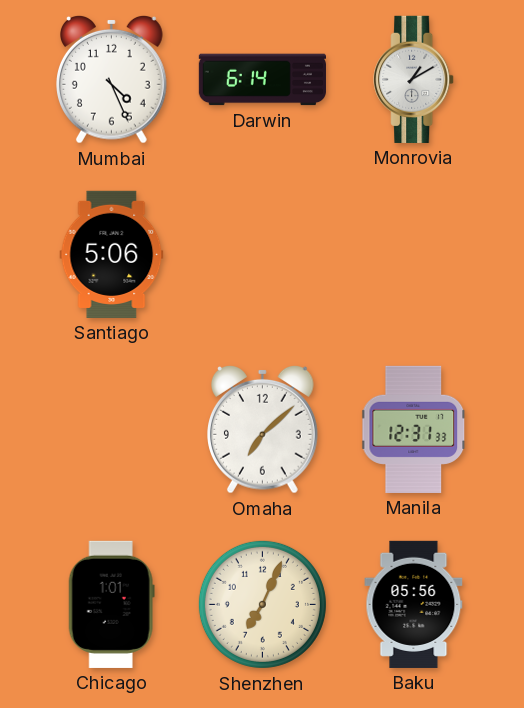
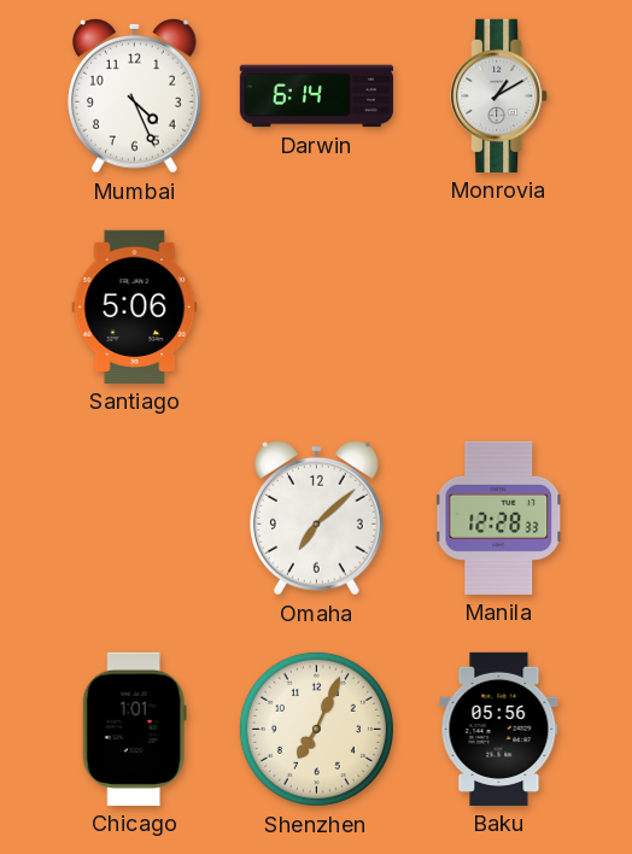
Manila: 12:31 -> 12:28
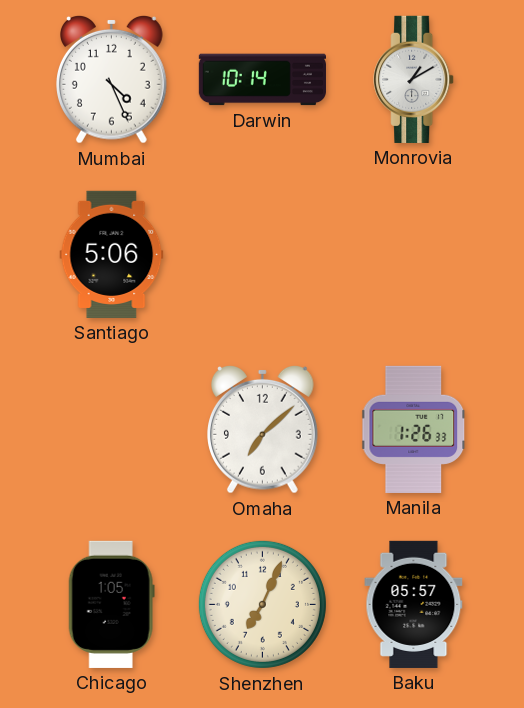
Darwin: 6:14 -> 10:14
Manila: 12:28 -> 1:26
Chicago: 1:01 -> 1:05
Baku: 05:56 -> 05:57
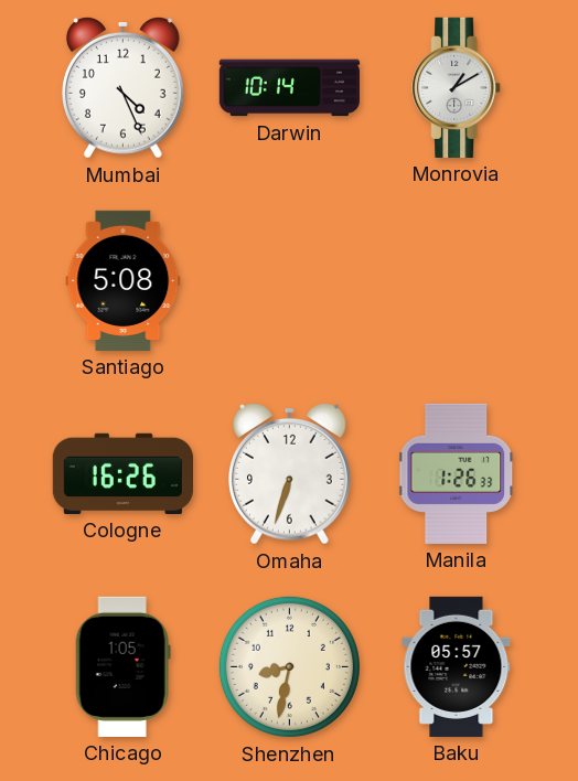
Santiago: 5:06 -> 5:08
Cologne: none -> 16:26
Omaha: 7:08 -> 6:33
Shenzhen: 7:04 -> 8:32
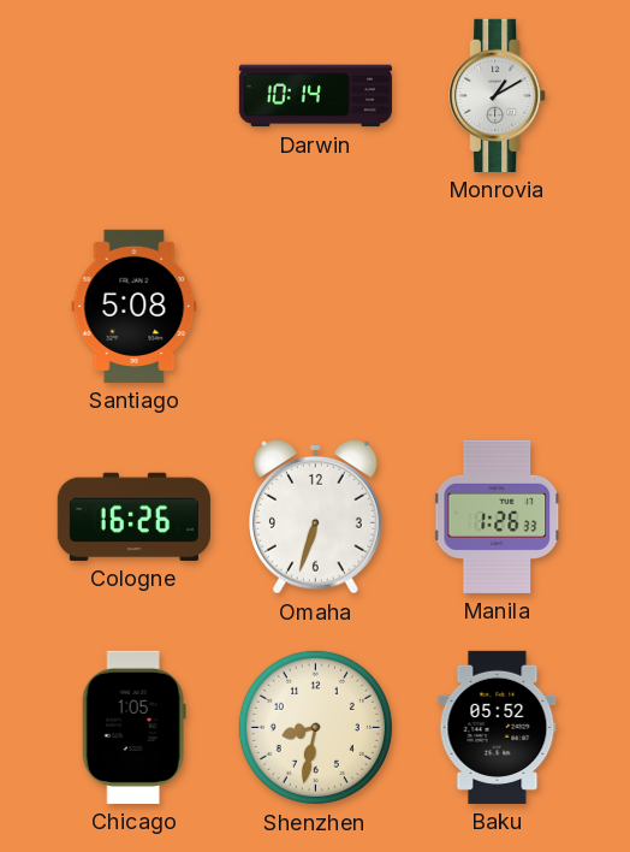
Mumbai: 4:26 -> none
Baku: 05:57 -> 05:52
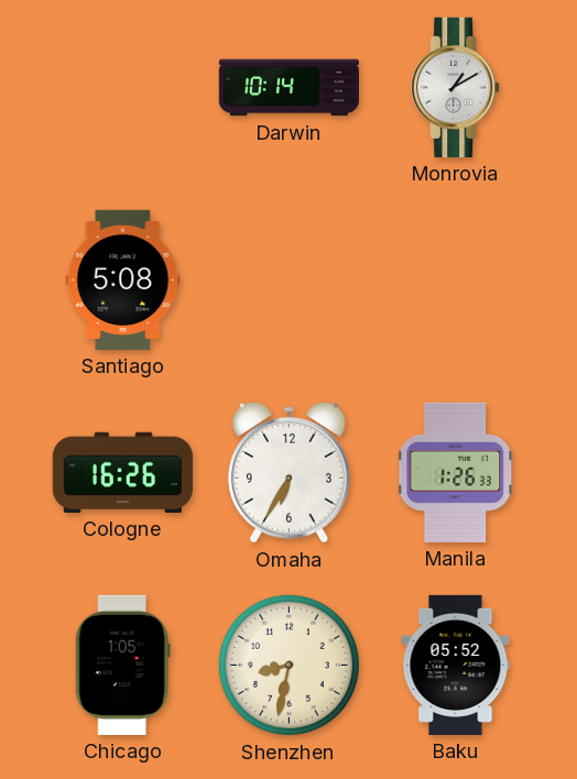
Omaha: 6:33 -> 6:35
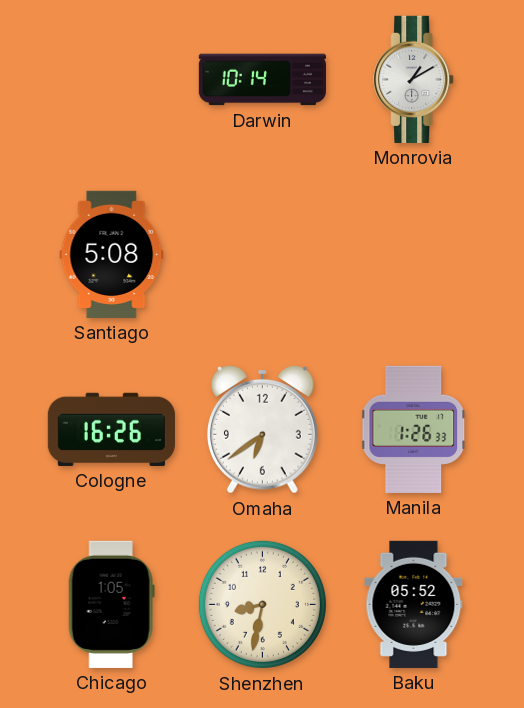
Omaha: 6:35 -> 6:39
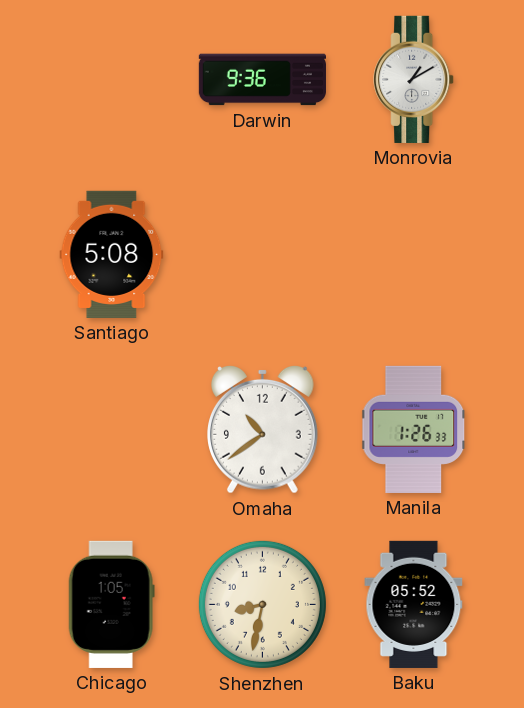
Darwin: 10:14 -> 9:36
Cologne: 16:26 -> none
Omaha: 6:39 -> 10:39
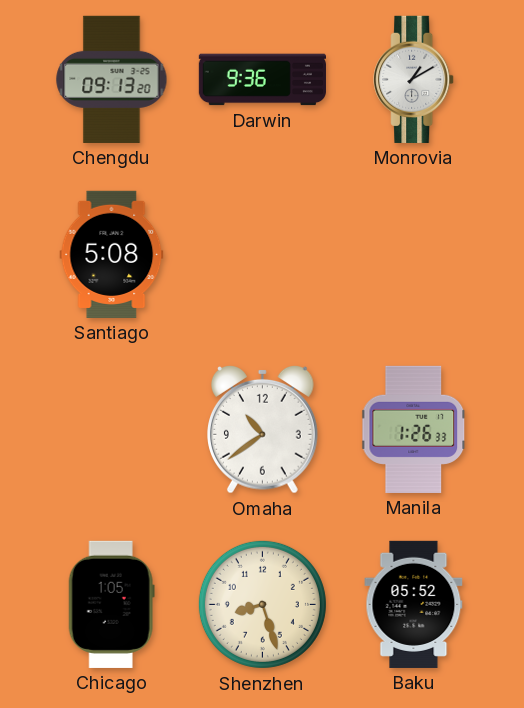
Chengdu: none -> 09:13
Shenzhen: 8:32 -> 8:27
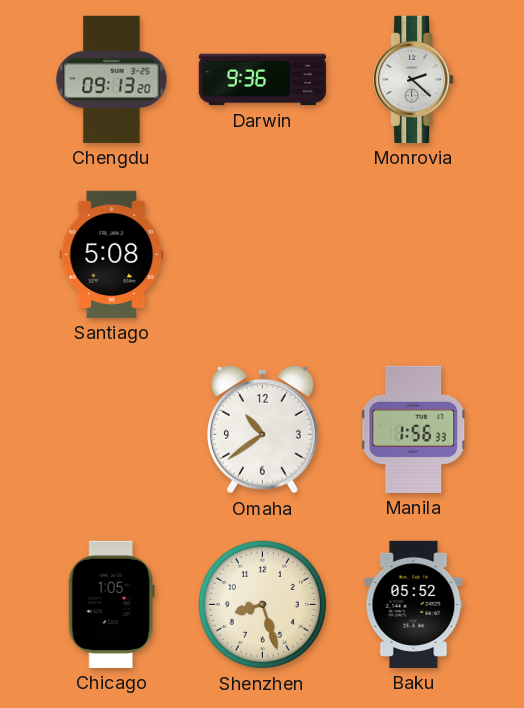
Monrovia: 1:10 -> 2:22
Manila: 1:26 -> 1:56
